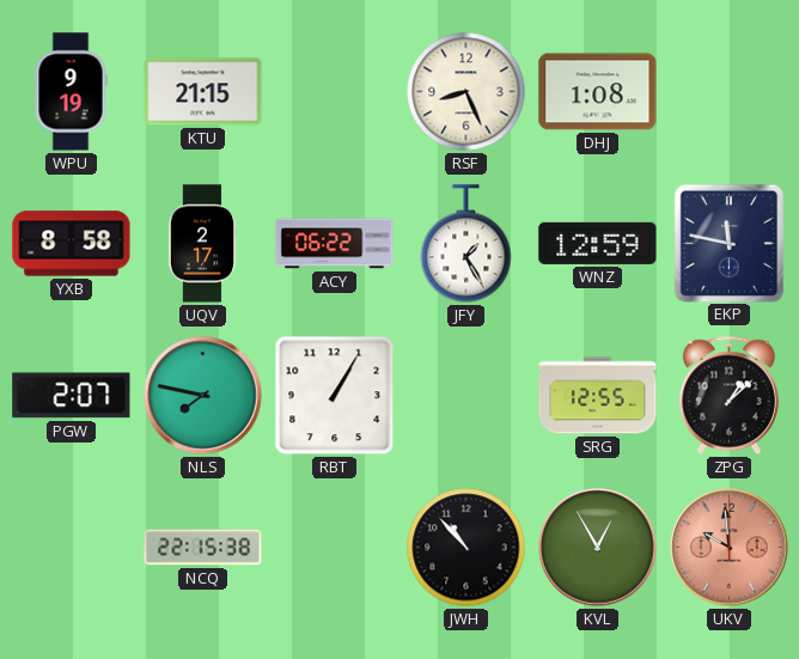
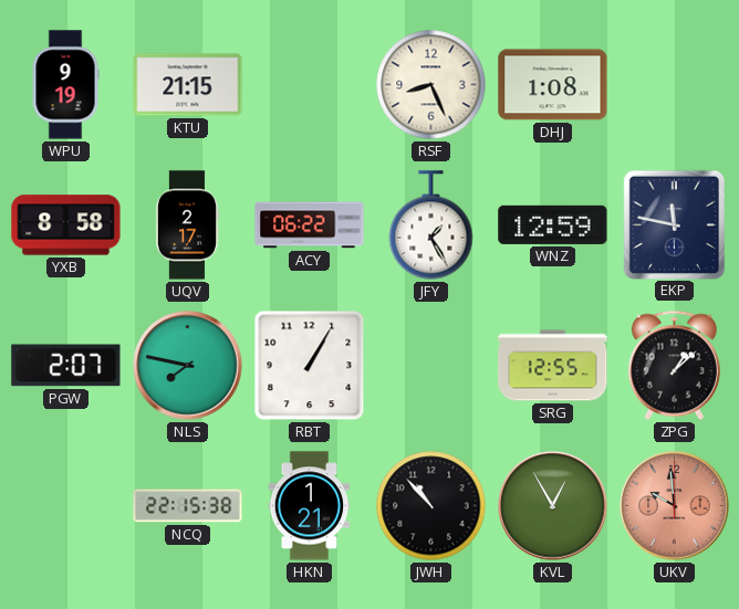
HKN: none -> 1:21
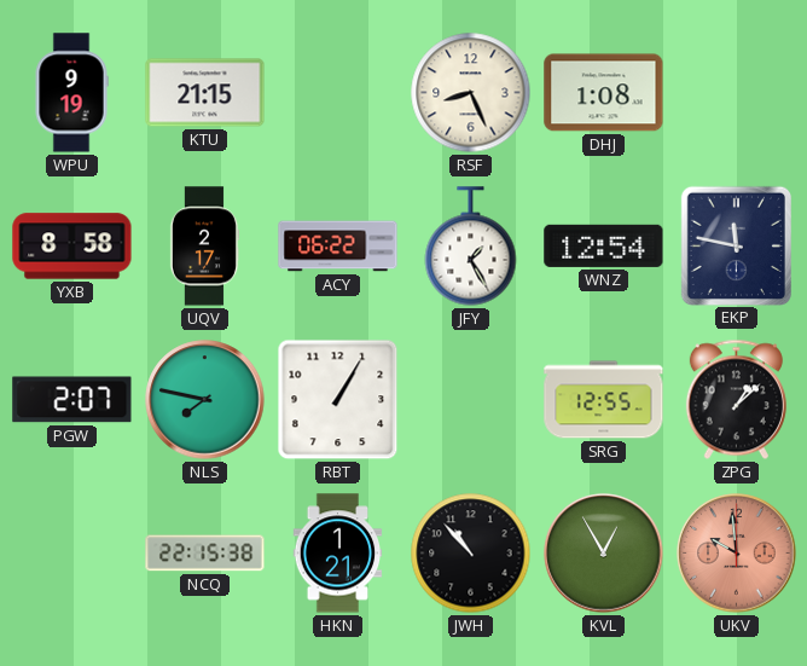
WNZ: 12:59 -> 12:54
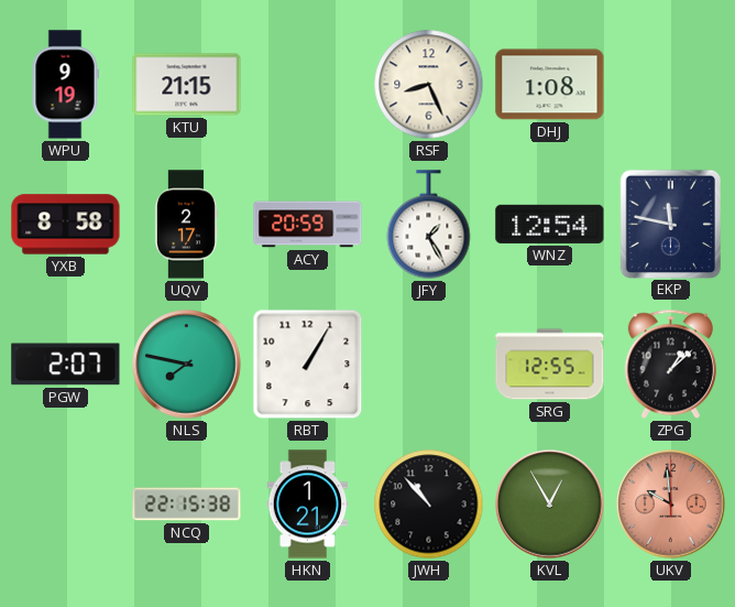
ACY: 06:22 -> 20:59
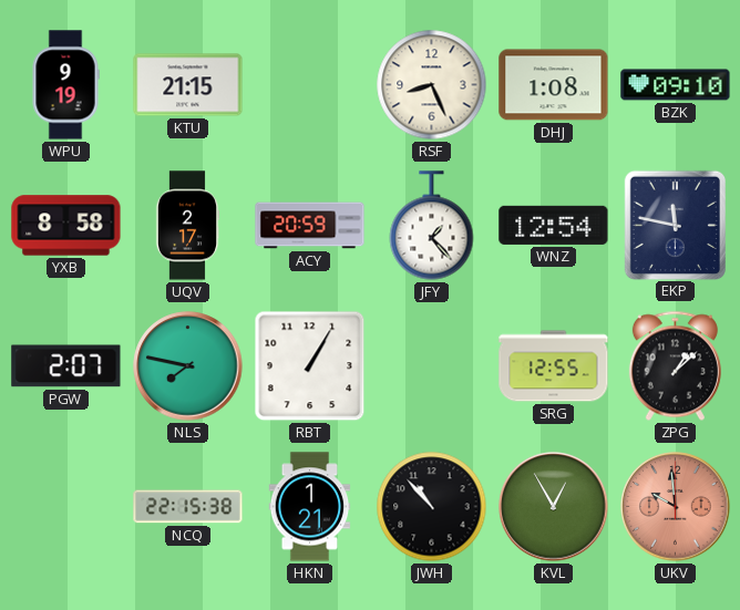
BZK: none -> 09:10
JFY: 1:25 -> 1:23
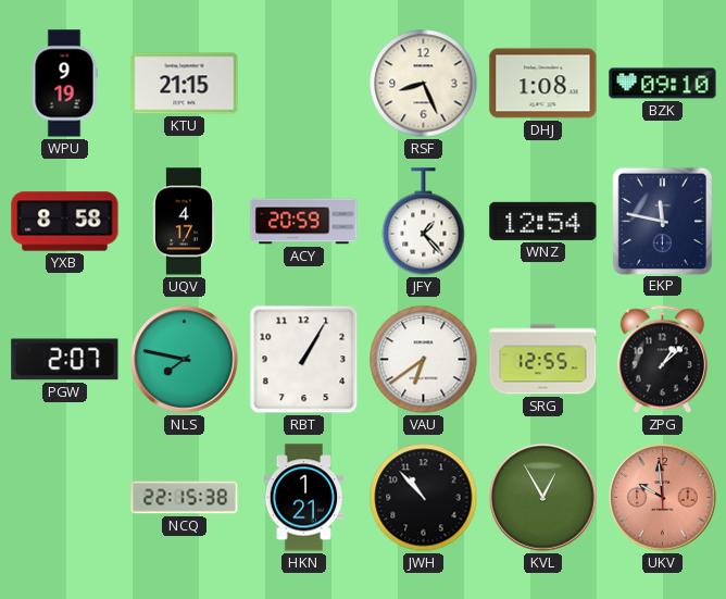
UQV: 2:17 -> 4:17
VAU: none -> 6:39
